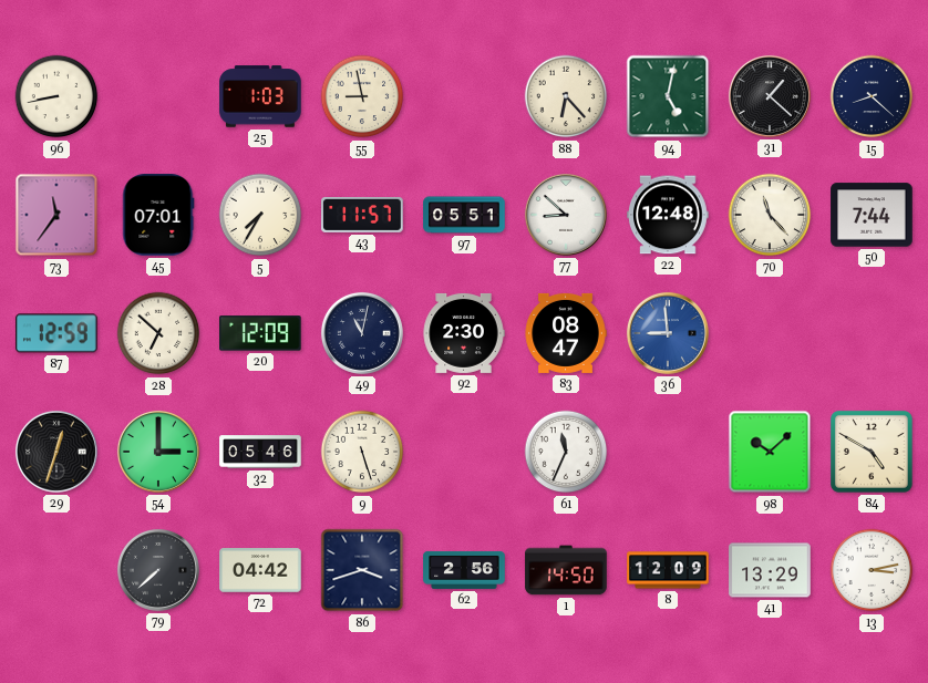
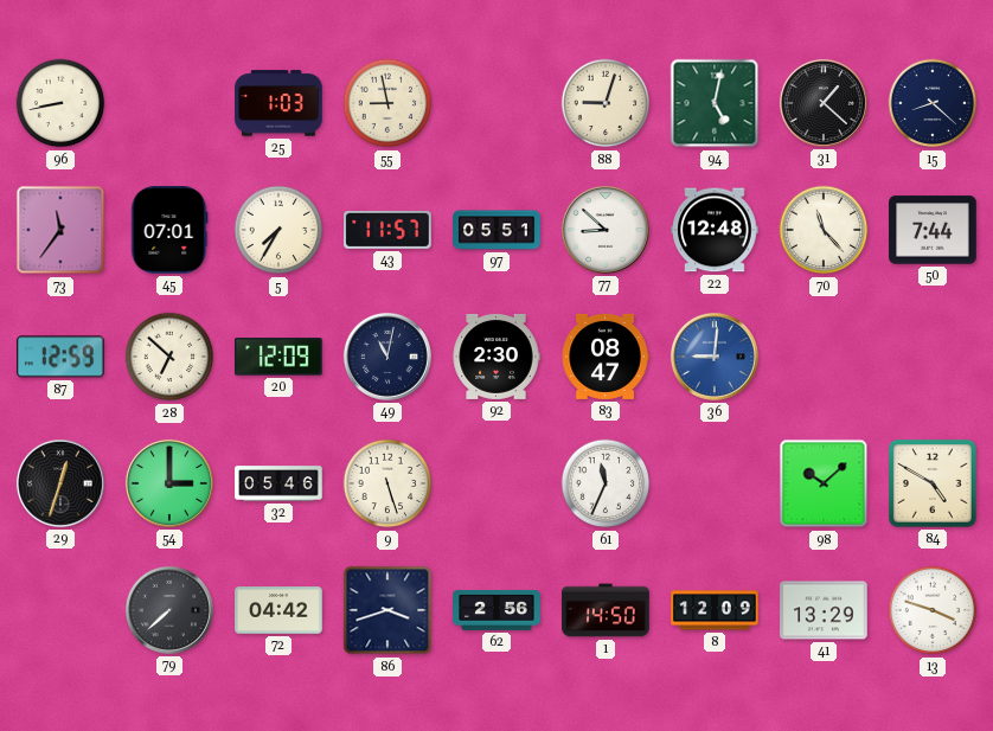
88: 6:23 -> 9:03
36: 8:59 -> 9:01
13: 3:13 -> 3:48
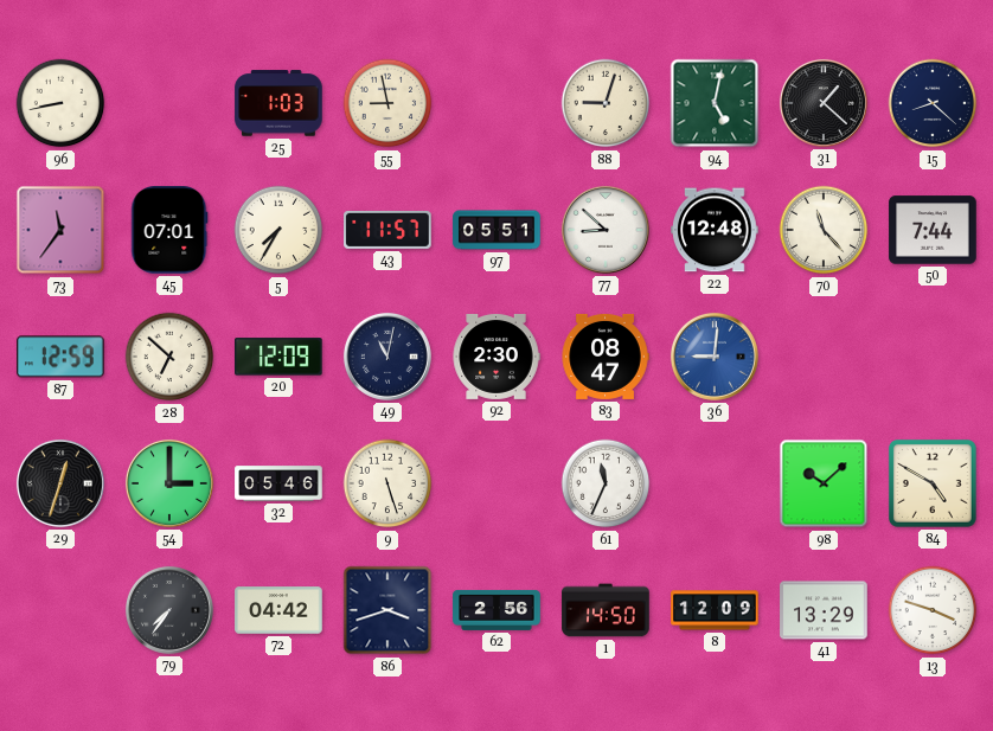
79: 7:38 -> 7:36
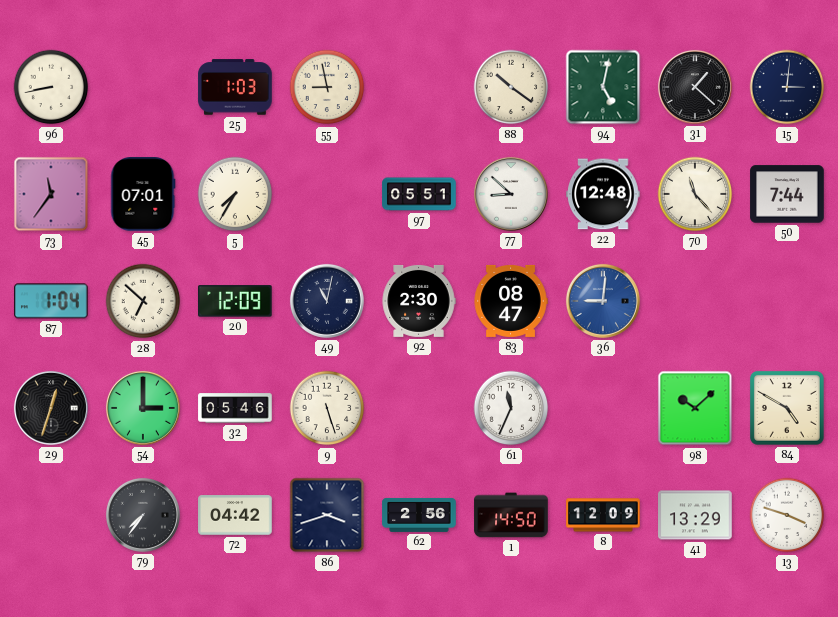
88: 9:03 -> 10:21
15: 8:22 -> 3:01
43: 11:57 -> none
87: 12:59 -> 1:04
